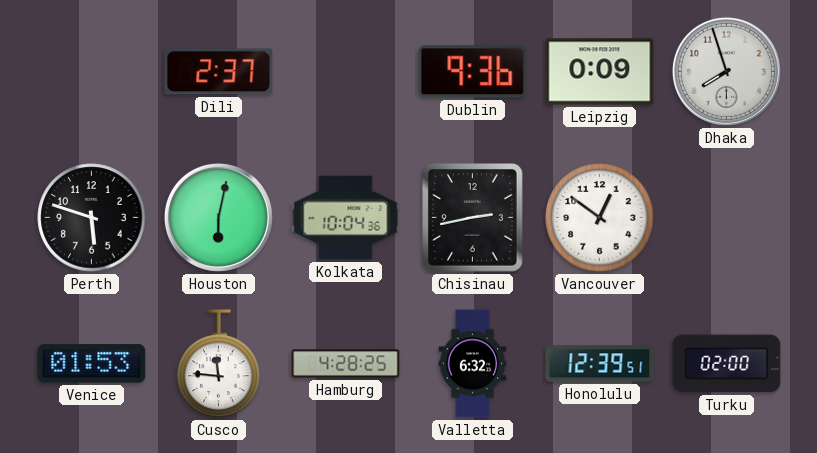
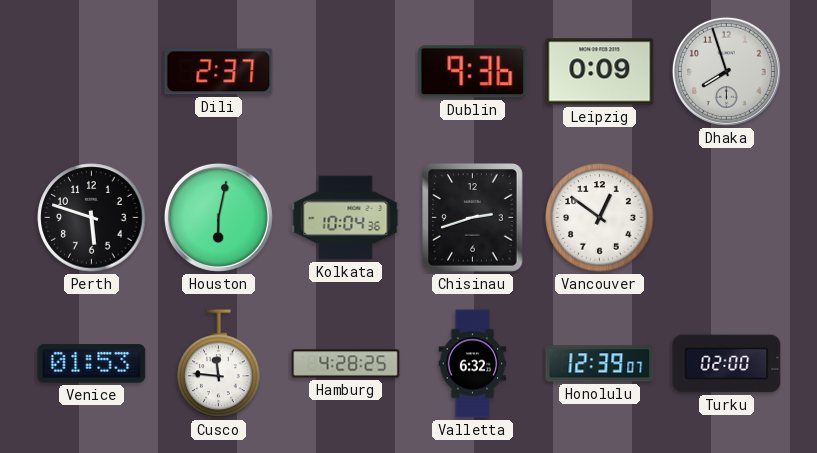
Chisinau: 2:43 -> 2:42
Honolulu: 12:39:51 -> 12:39:07
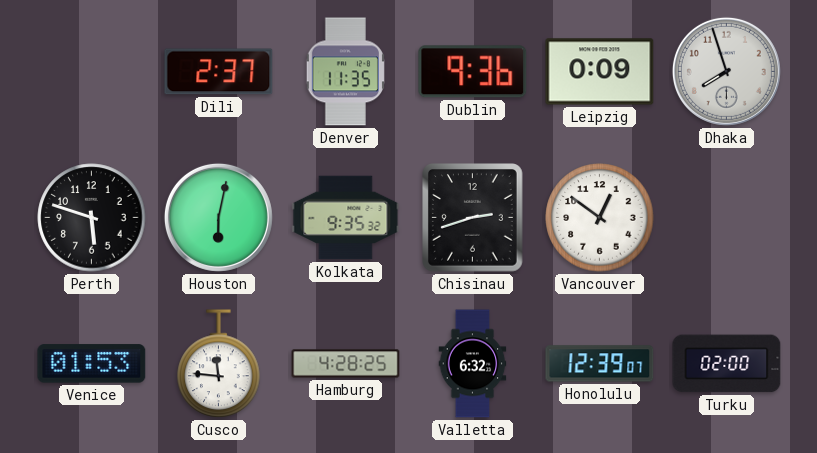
Denver: none -> 11:35
Kolkata: 10:04 -> 9:35
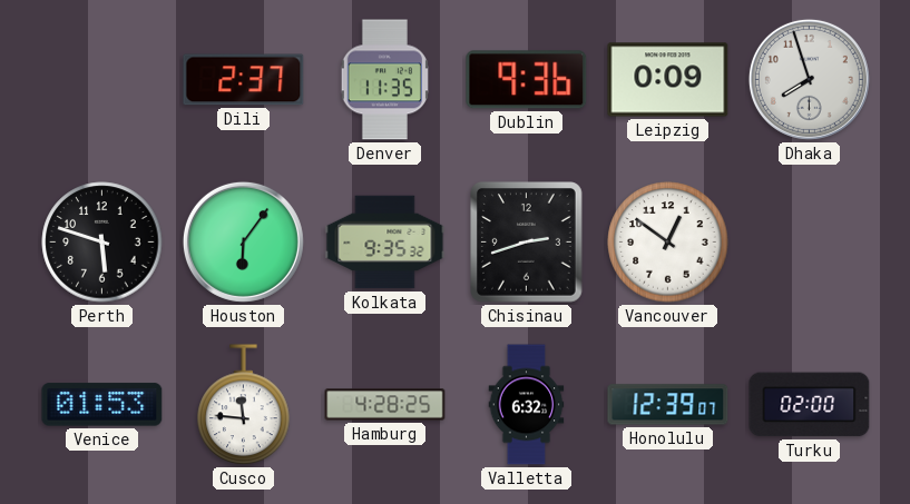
Houston: 6:02 -> 6:06
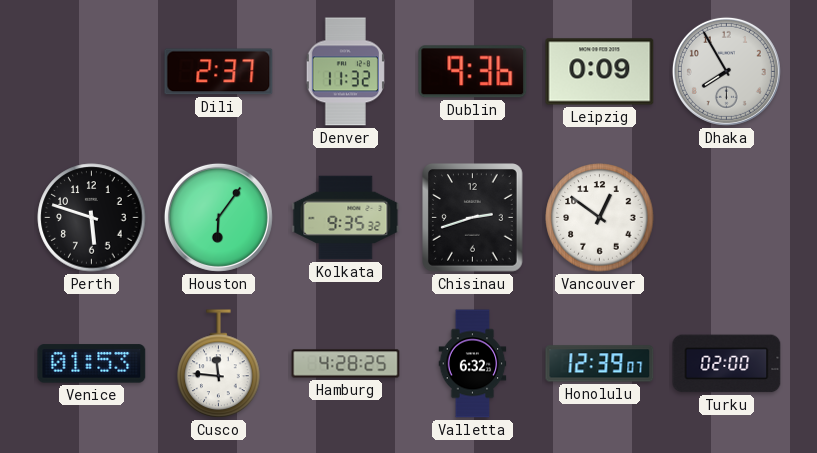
Denver: 11:35 -> 11:32
Dhaka: 7:57 -> 7:55
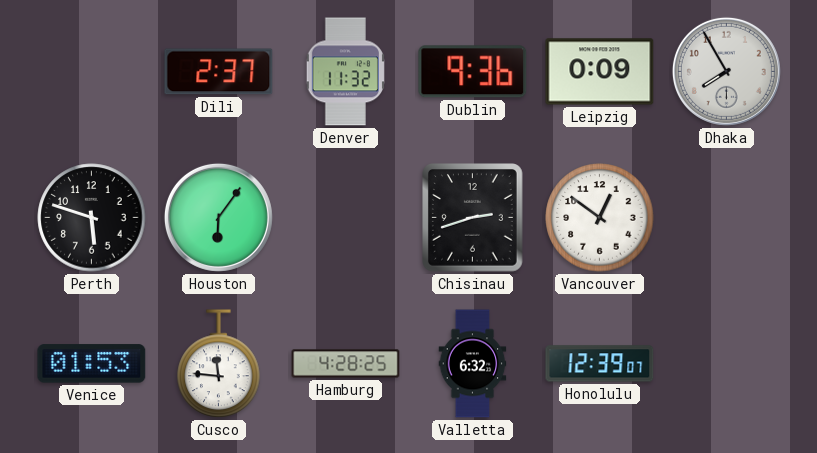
Kolkata: 9:35 -> none
Turku: 02:00 -> none
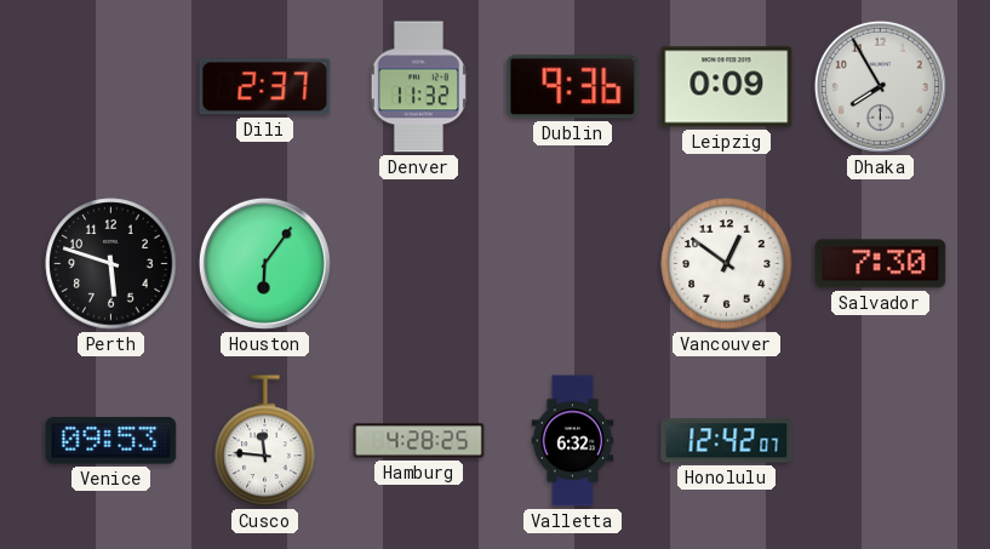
Chisinau: 2:42 -> none
Salvador: none -> 7:30
Venice: 01:53 -> 09:53
Honolulu: 12:39 -> 12:42
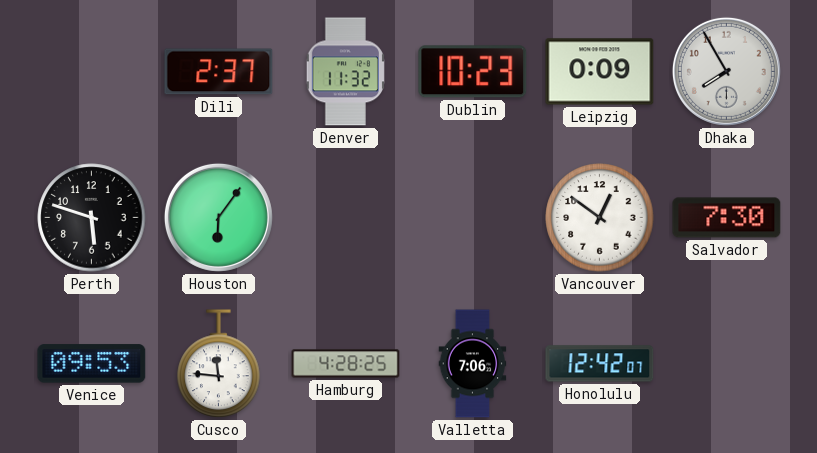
Dublin: 9:36 -> 10:23
Valletta: 6:32 -> 7:06
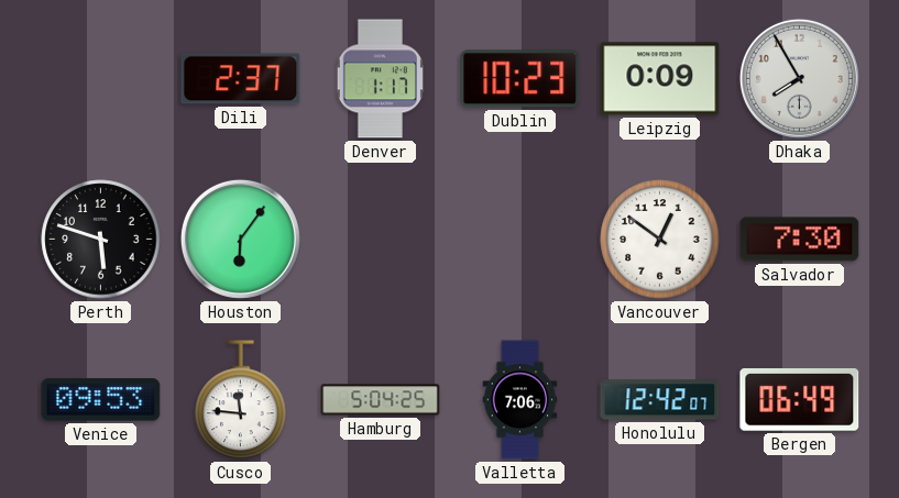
Denver: 11:32 -> 1:17
Hamburg: 4:28 -> 5:04
Bergen: none -> 06:49
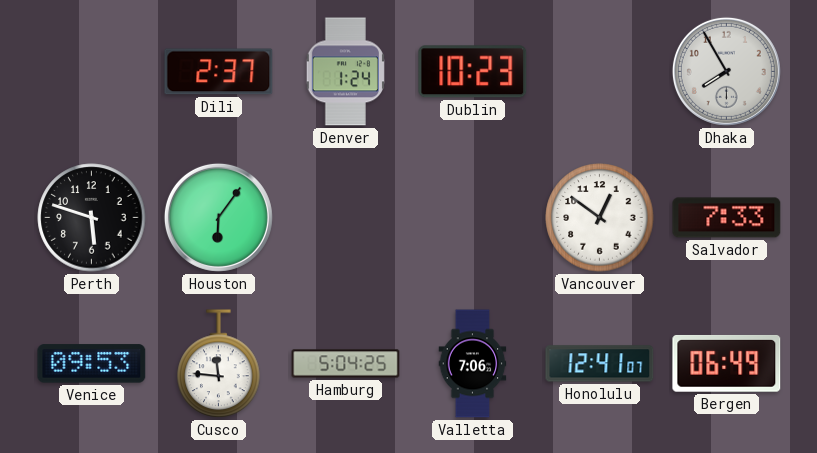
Denver: 1:17 -> 1:24
Leipzig: 0:09 -> none
Salvador: 7:30 -> 7:33
Honolulu: 12:42 -> 12:41
